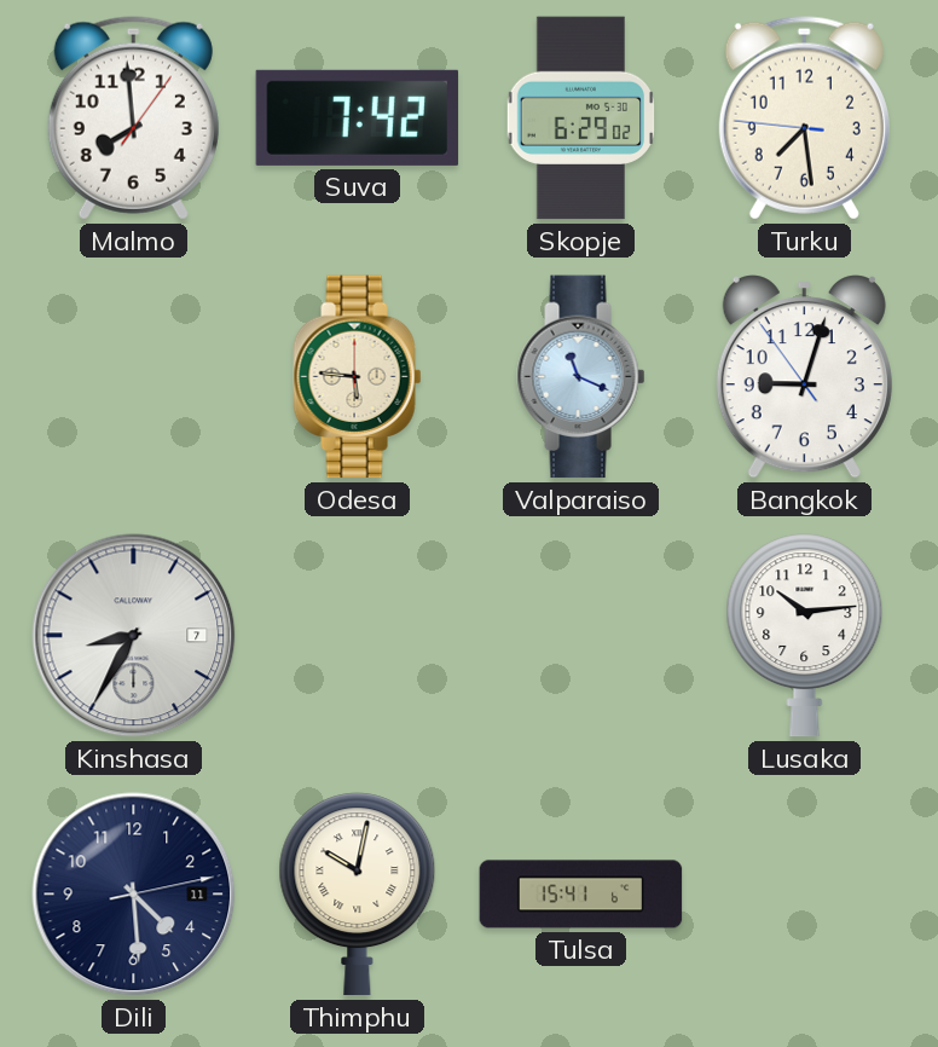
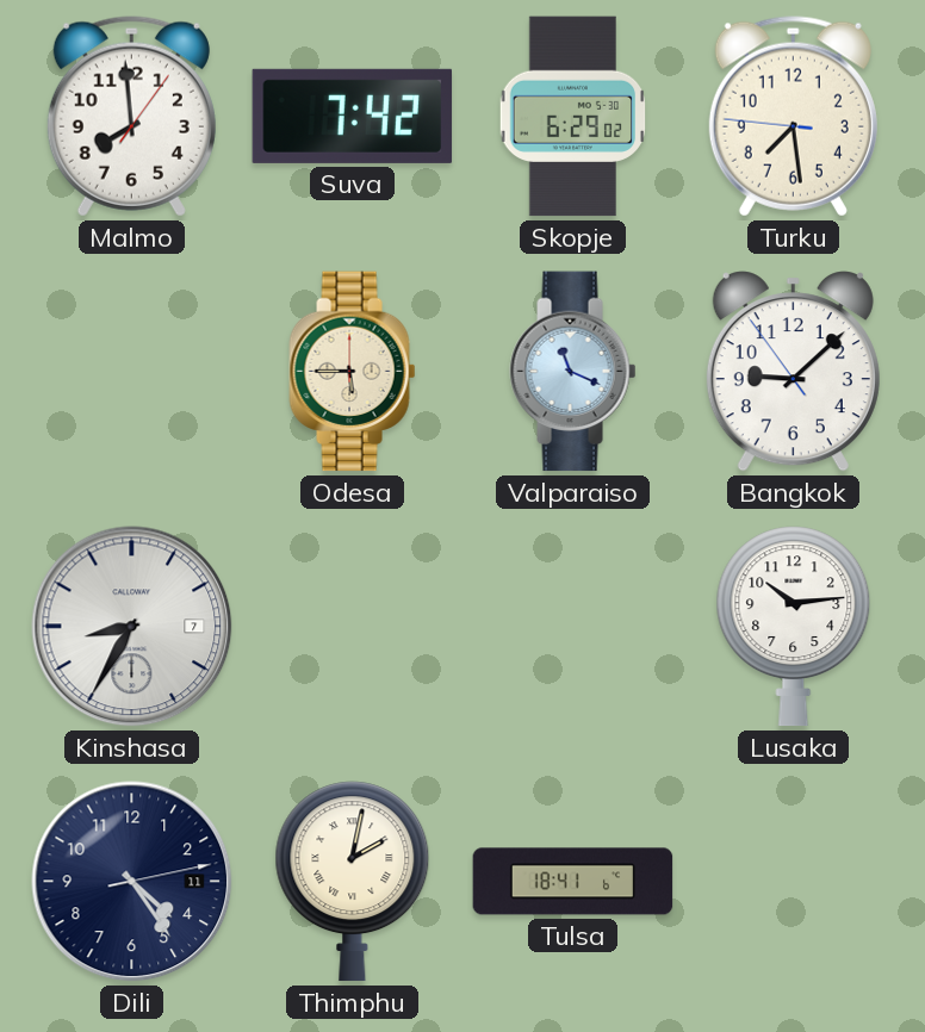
Odesa: 5:46 -> 5:45
Bangkok: 9:02 -> 9:07
Dili: 4:29 -> 4:24
Thimphu: 10:02 -> 2:02
Tulsa: 15:41 -> 18:41
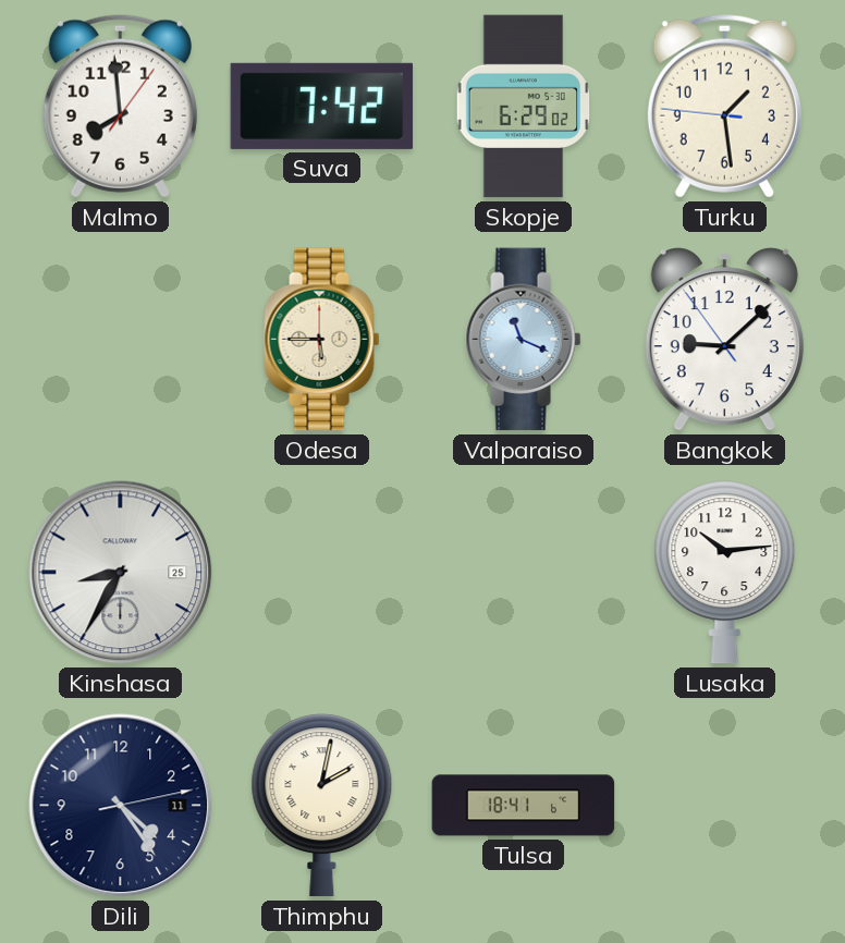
Turku: 7:28 -> 1:28
Kinshasa date: 7 -> 25
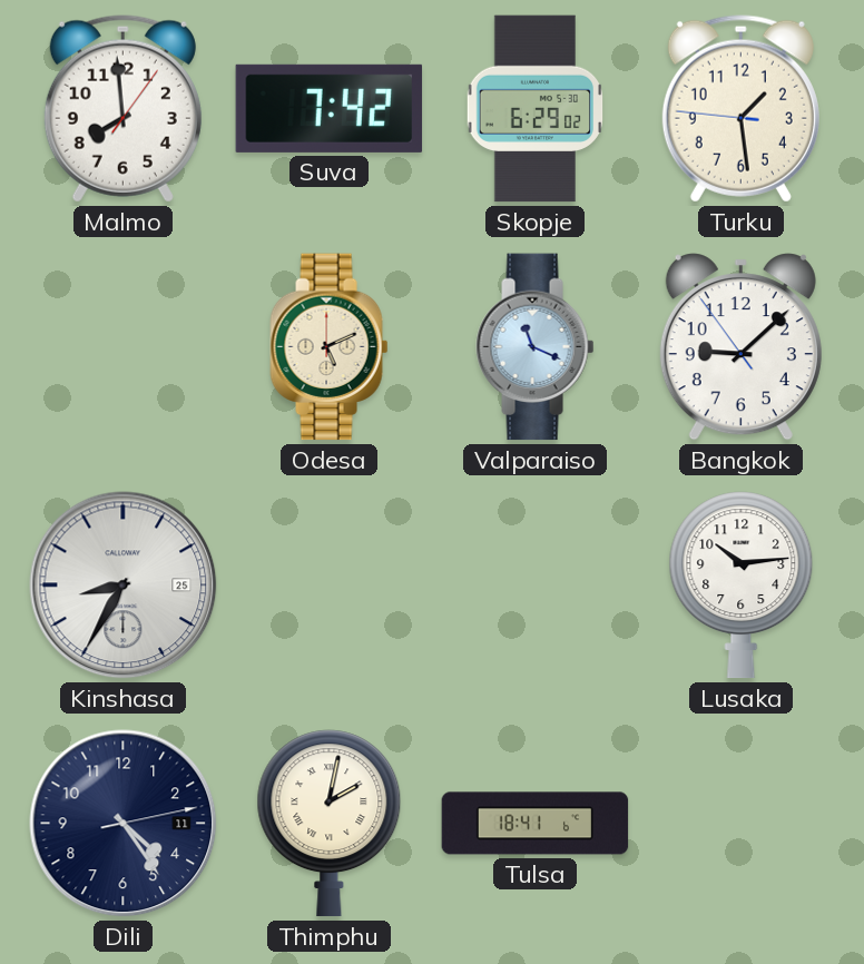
Odesa: 5:45 -> 5:11
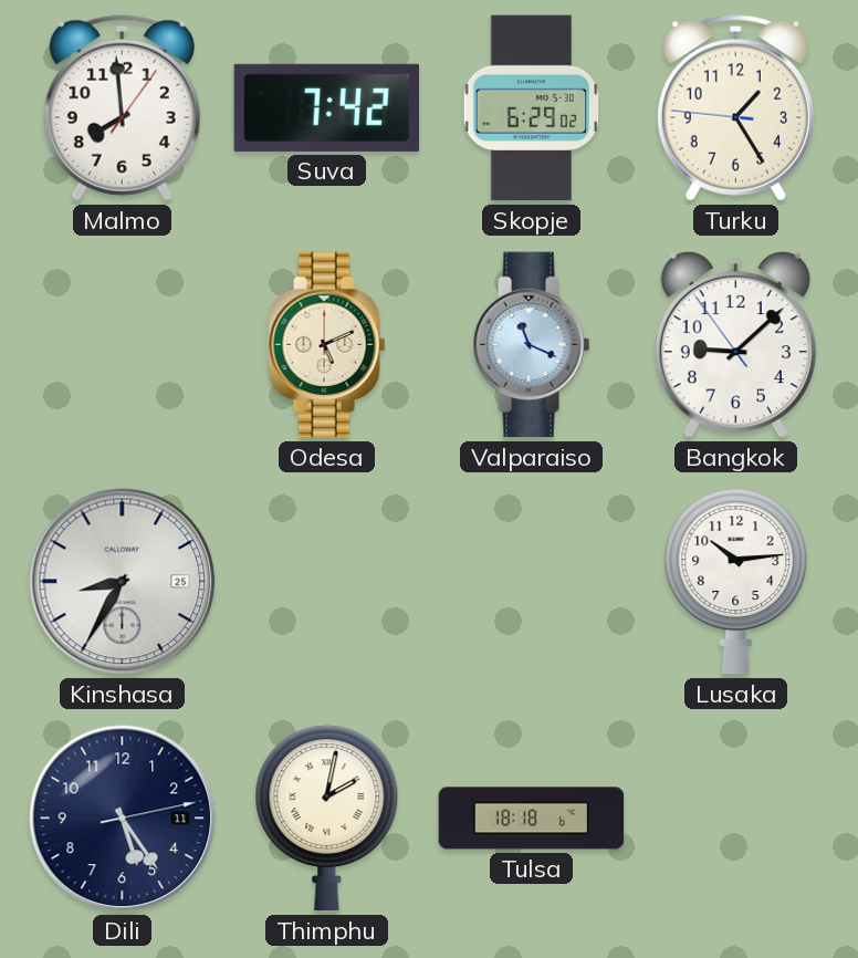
Turku: 1:28 -> 1:24
Dili: 4:24 -> 5:24
Tulsa: 18:41 -> 18:18
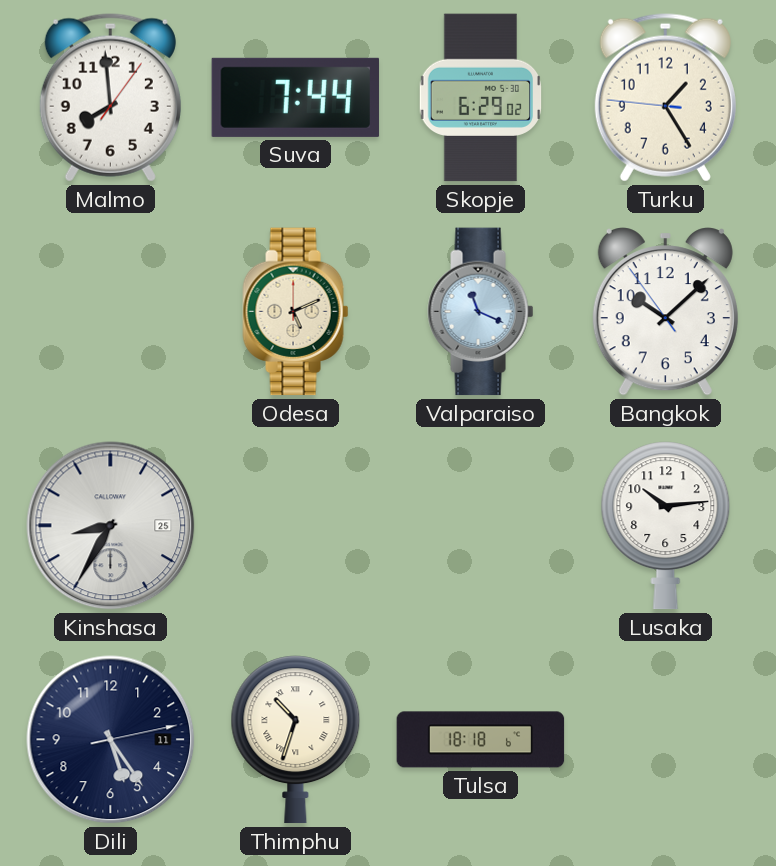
Suva: 7:42 -> 7:44
Bangkok: 9:07 -> 10:07
Thimphu: 2:02 -> 10:33
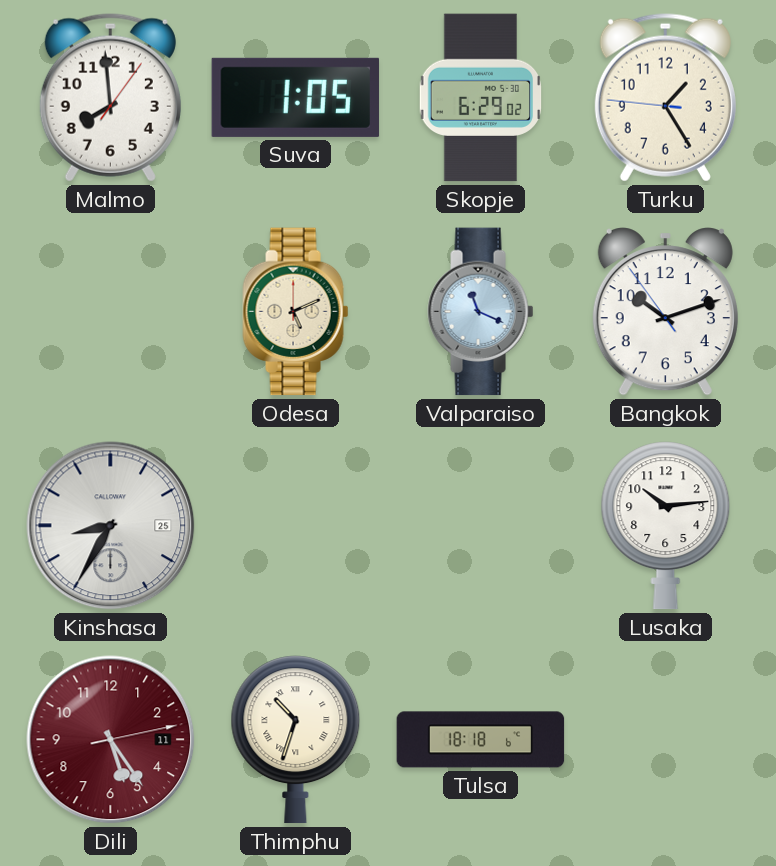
Suva: 7:44 -> 1:05
Bangkok: 10:07 -> 10:11
Dili dial: navy -> burgundy
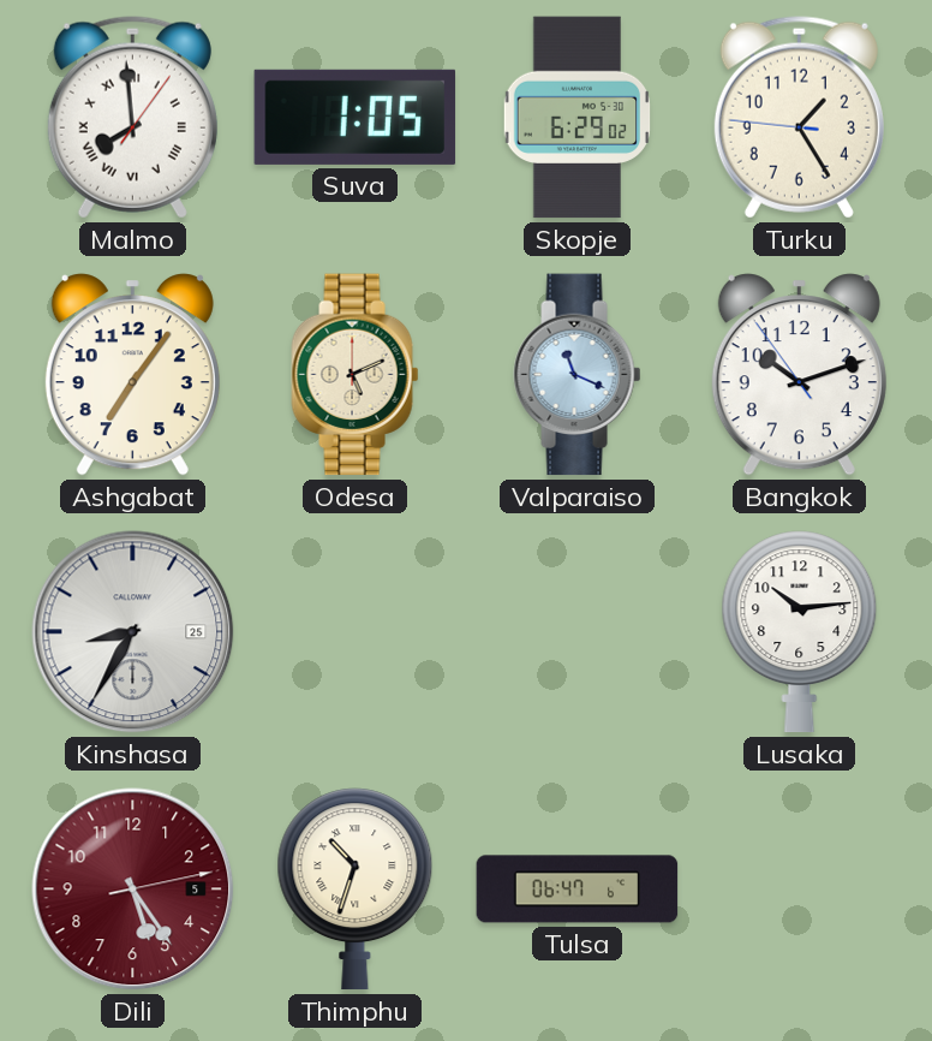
Malmo numerals: Arabic -> Roman
Ashgabat: none -> 7:06
Dili date: 11 -> 5
Tulsa: 18:18 -> 06:47
